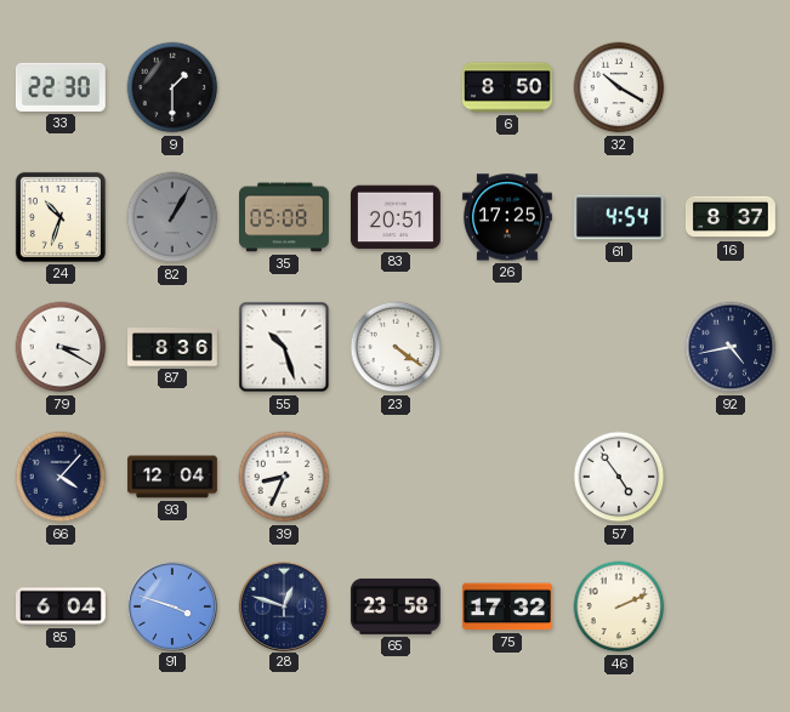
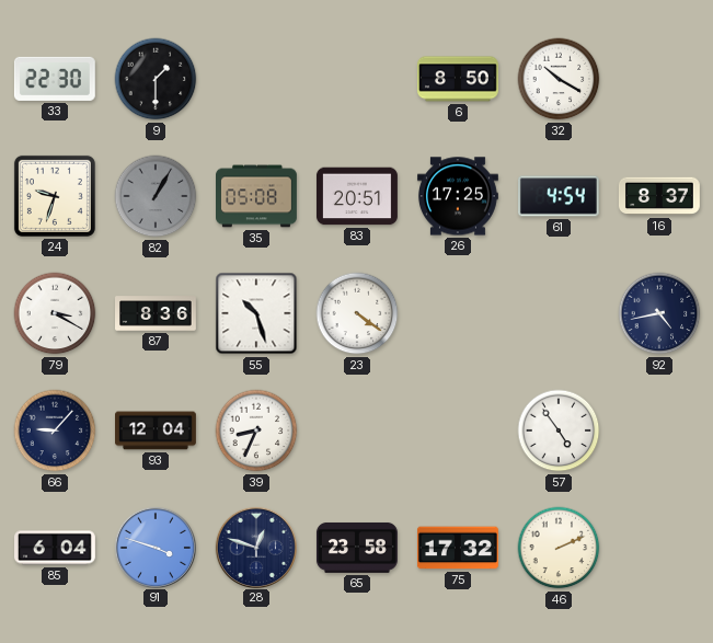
24: 10:33 -> 9:33
66: 4:07 -> 9:07
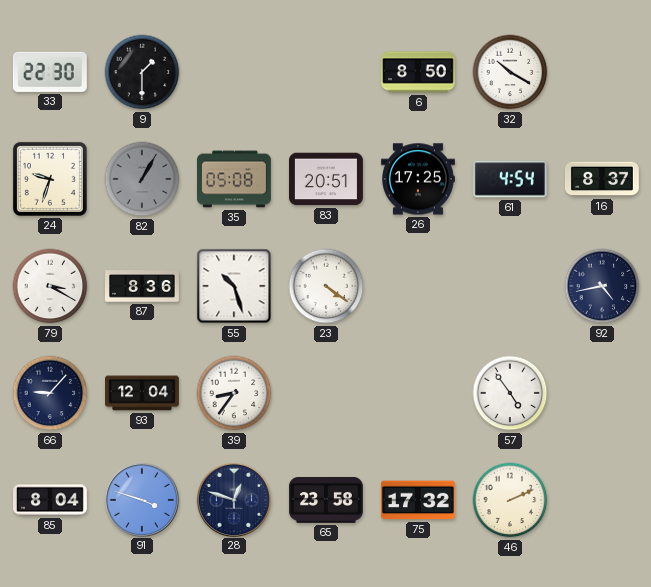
39: 8:34 -> 8:36
85: 6:04 -> 8:04
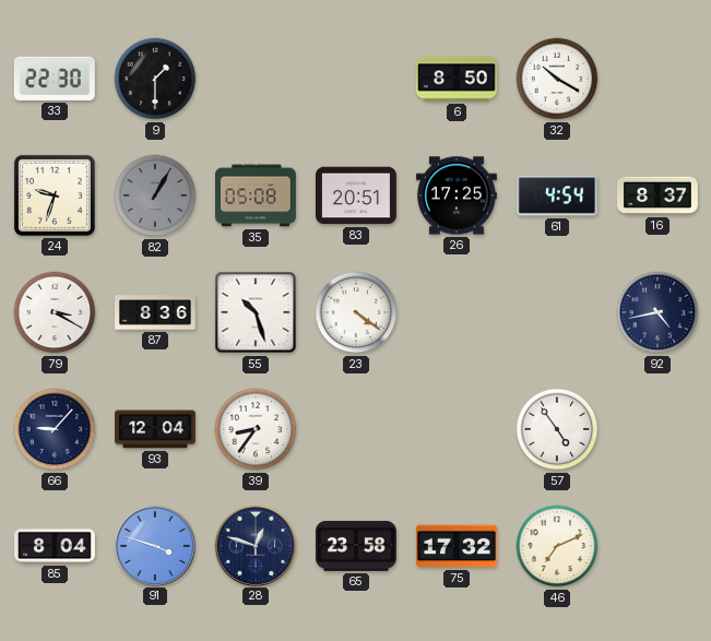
46: 2:11 -> 7:11
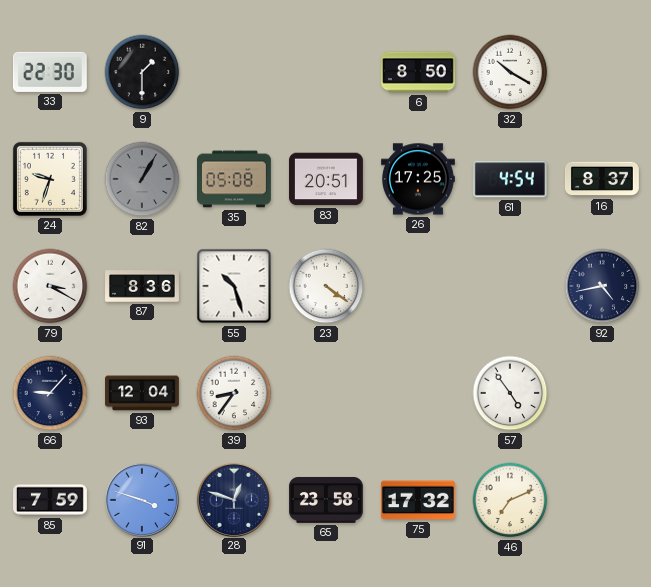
85: 8:04 -> 7:59
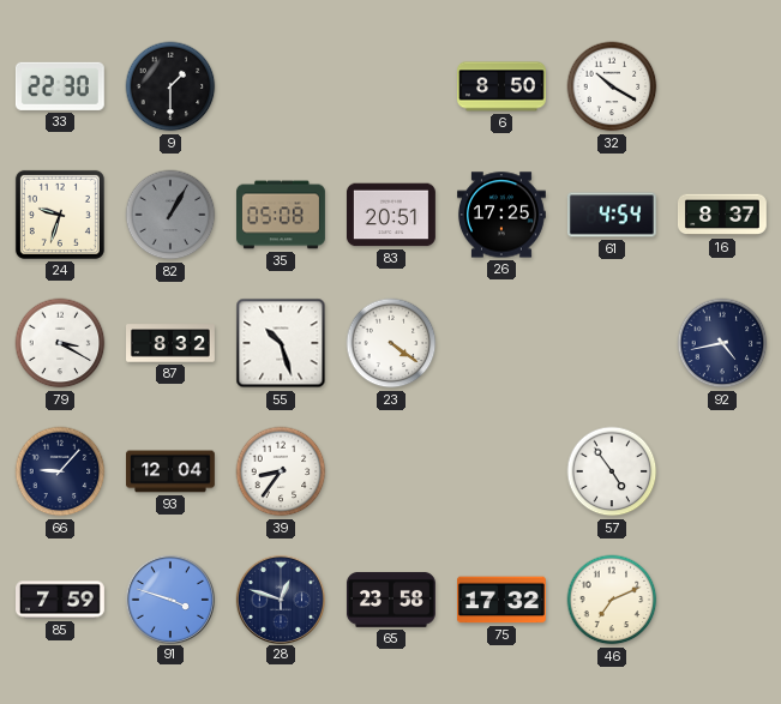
87: 8:36 -> 8:32
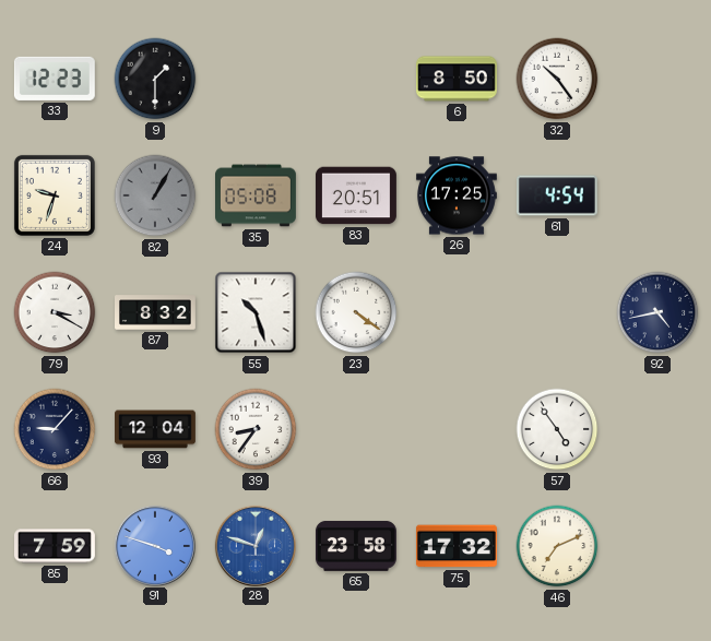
33: 22:30 -> 12:23
32: 10:20 -> 10:24
16: 8:37 -> none
28 dial: navy -> blue
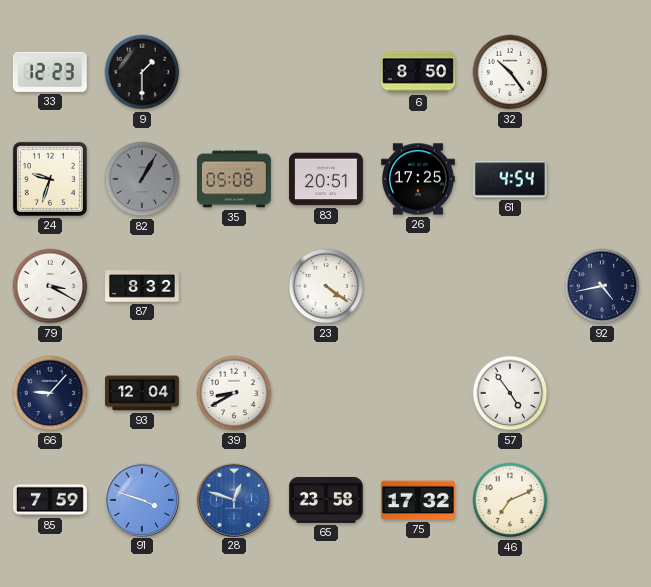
55: 10:27 -> none
39: 8:36 -> 8:40
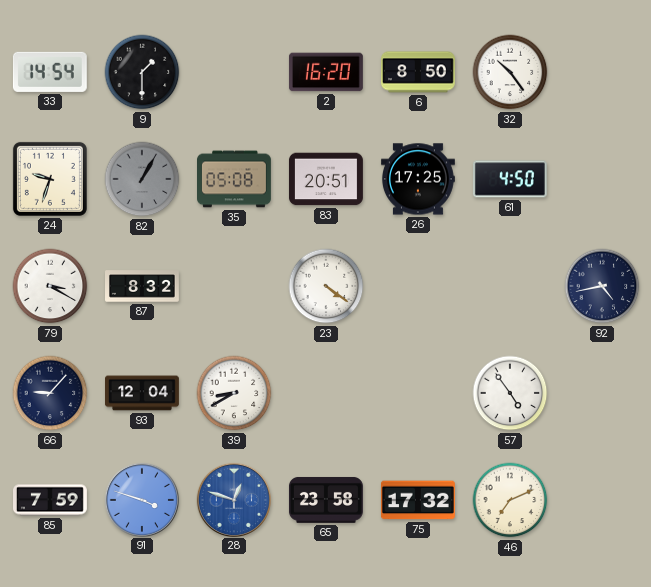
33: 12:23 -> 14:54
2: none -> 16:20
61: 4:54 -> 4:50
